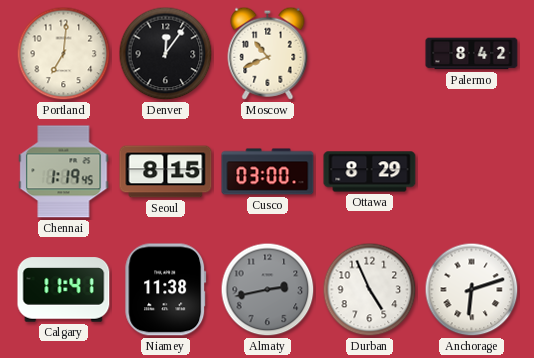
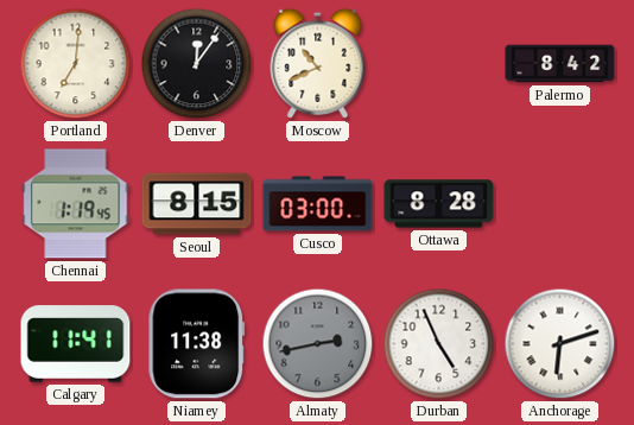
Ottawa: 8:29 -> 8:28
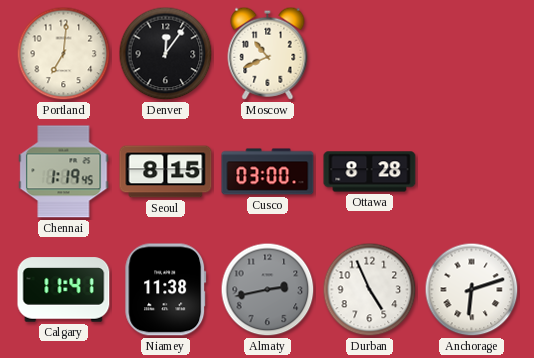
Palermo: 8:42 -> none
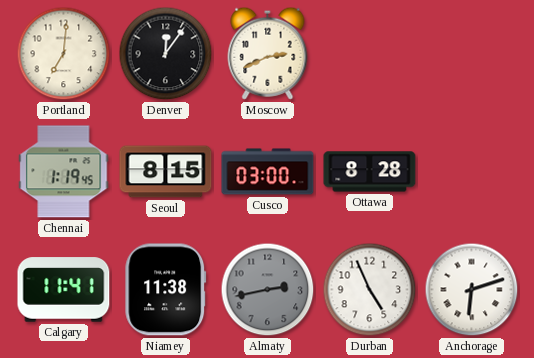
Moscow: 10:41 -> 2:41
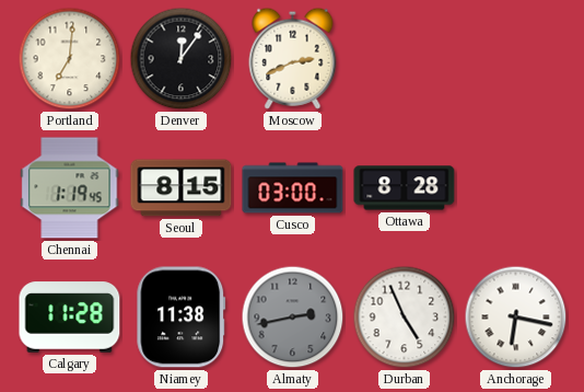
Calgary: 11:41 -> 11:28
Anchorage: 6:12 -> 6:17
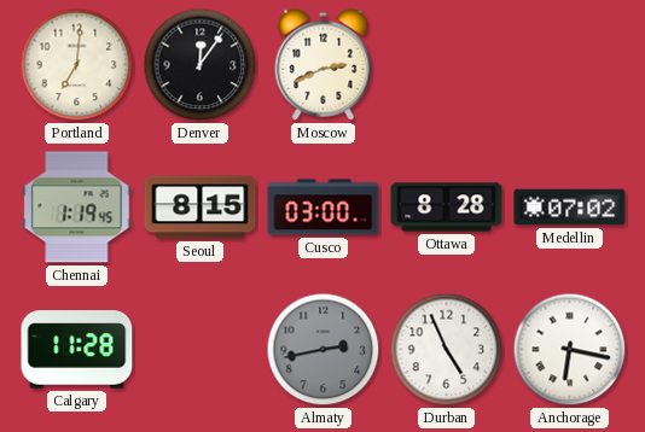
Medellin: none -> 07:02
Niamey: 11:38 -> none
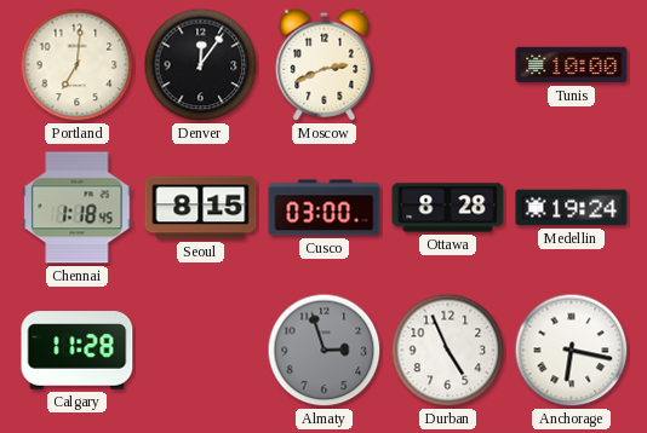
Tunis: none -> 10:00
Chennai: 1:19 -> 1:18
Medellin: 07:02 -> 19:24
Almaty: 2:43 -> 2:57
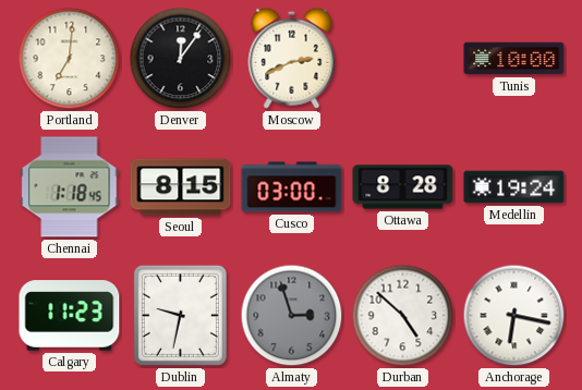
Calgary: 11:28 -> 11:23
Dublin: none -> 9:32
Durban: 4:56 -> 4:52
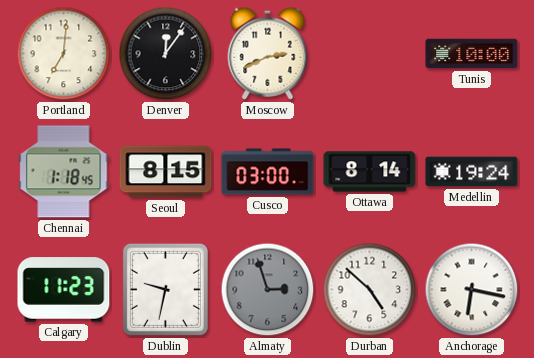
Ottawa: 8:28 -> 8:14
